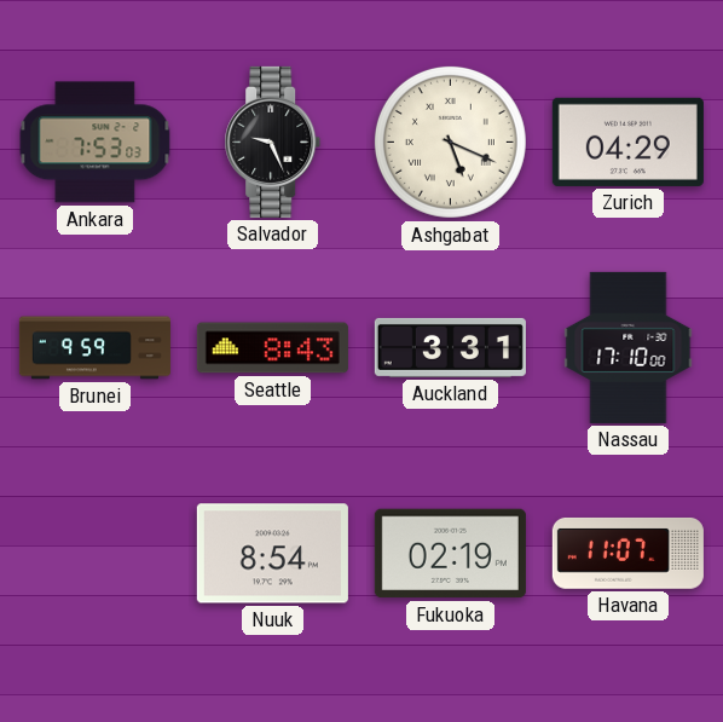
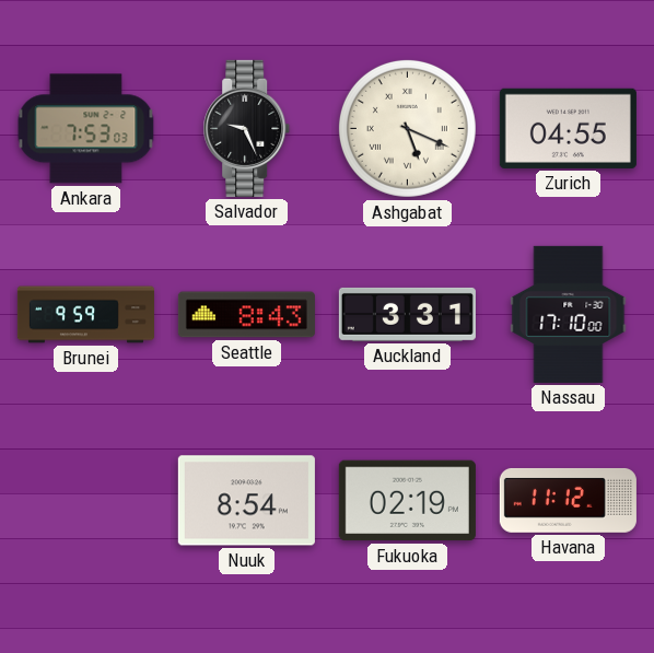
Zurich: 04:29 -> 04:55
Havana: 11:07 -> 11:12
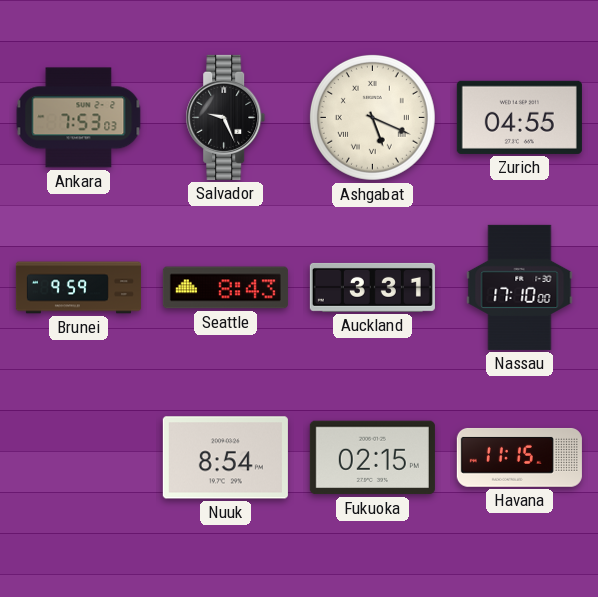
Fukuoka: 02:19 -> 02:15
Havana: 11:12 -> 11:15
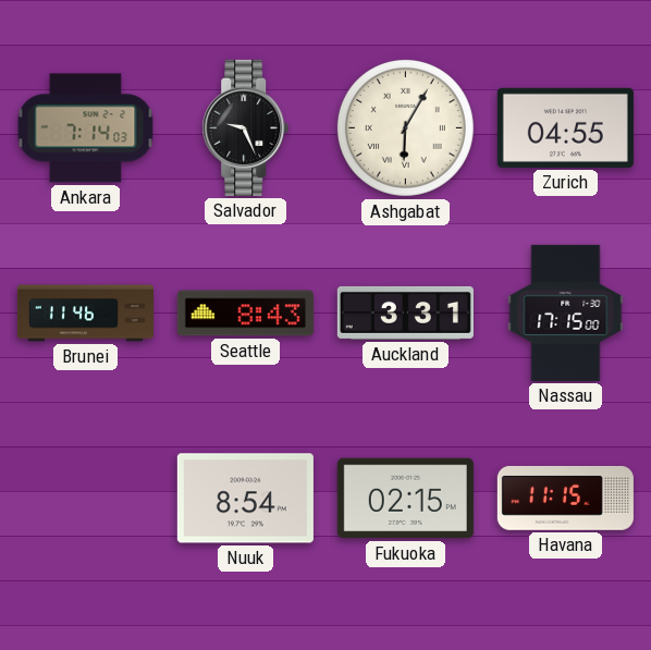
Ankara: 7:53 -> 7:14
Ashgabat: 5:19 -> 6:05
Brunei: 9:59 -> 11:46
Nassau: 17:10 -> 17:15
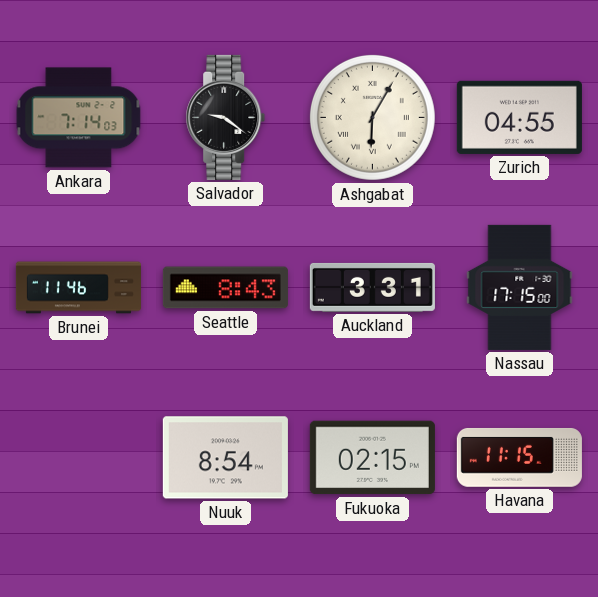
Salvador: 9:26 -> 9:21
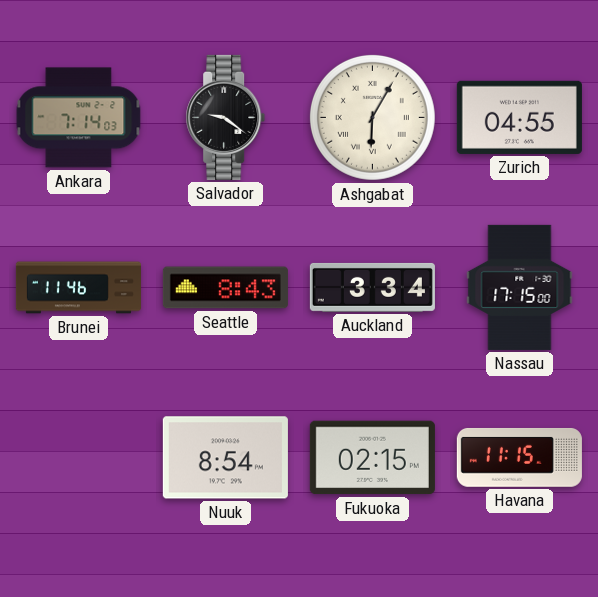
Auckland: 3:31 -> 3:34
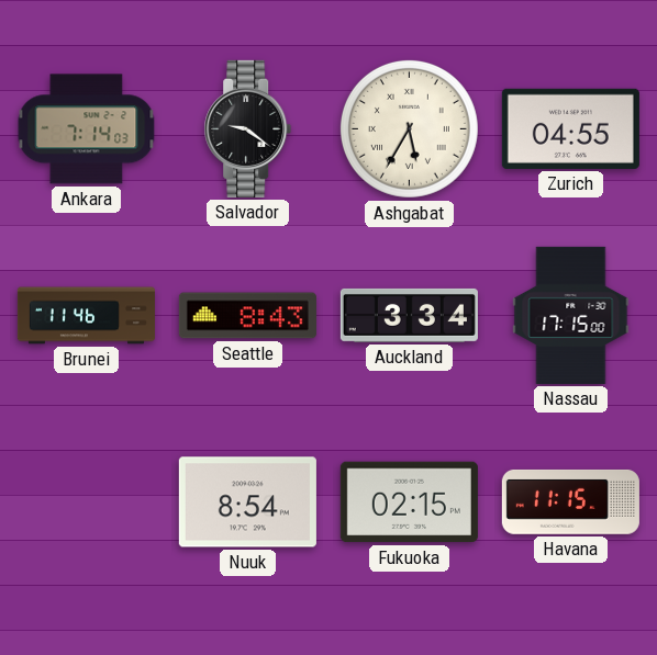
Ashgabat: 6:05 -> 5:35
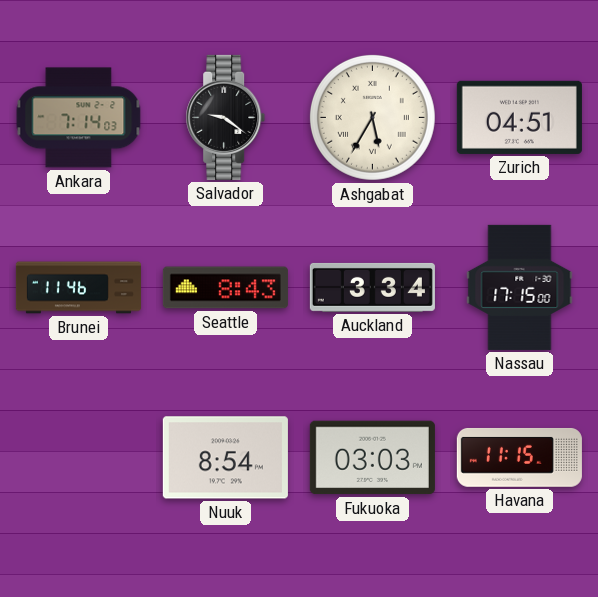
Zurich: 04:55 -> 04:51
Fukuoka: 02:15 -> 03:03
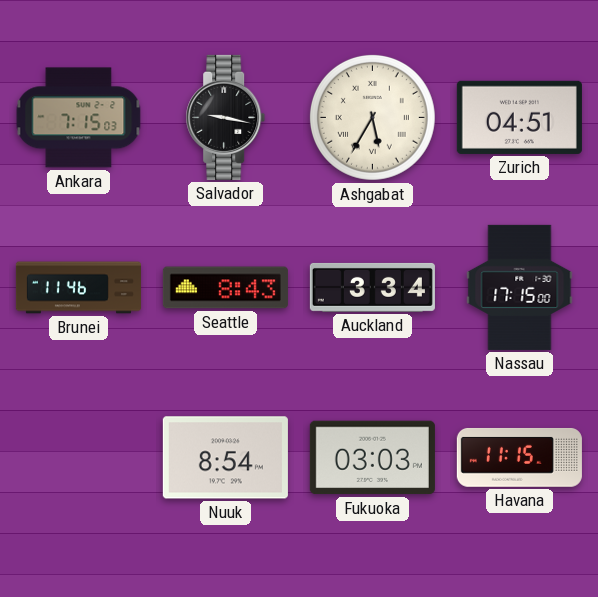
Ankara: 7:14 -> 7:15
Salvador: 9:21 -> 9:17
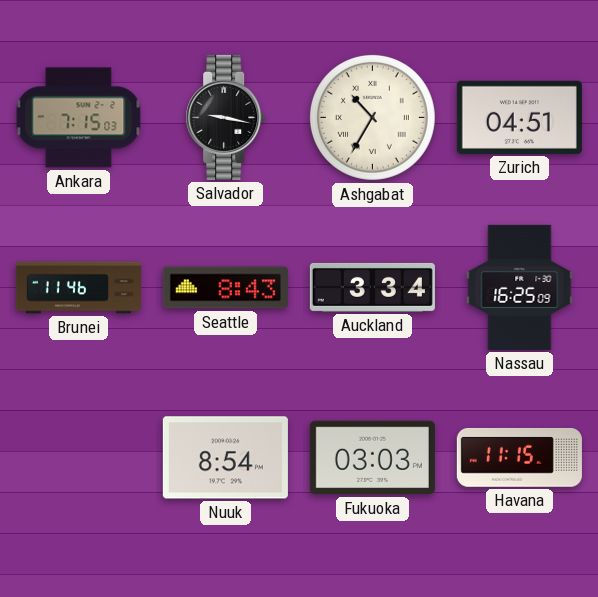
Ashgabat: 5:35 -> 10:35
Nassau: 17:15 -> 16:25
